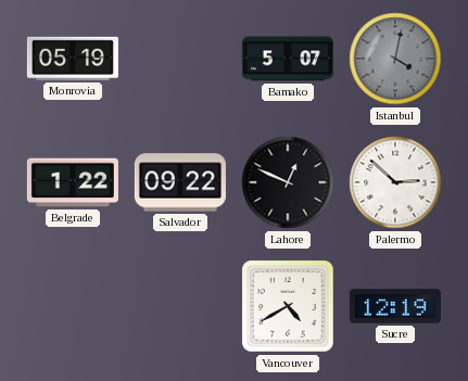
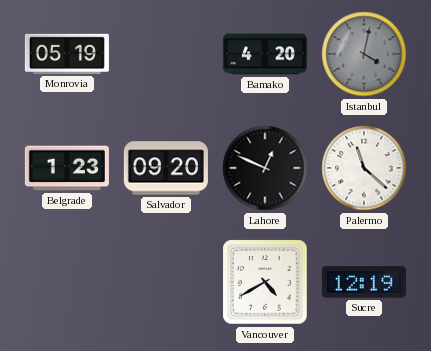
Bamako: 5:07 -> 4:20
Belgrade: 1:22 -> 1:23
Salvador: 09:22 -> 09:20
Palermo: 2:52 -> 11:22
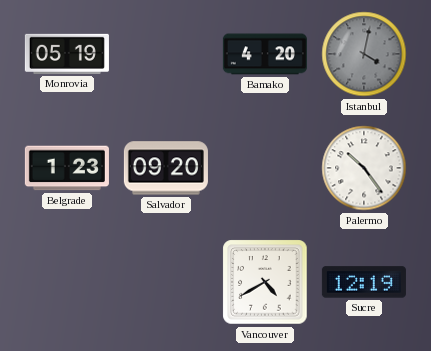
Lahore: 12:49 -> none
Palermo: 11:22 -> 10:24
